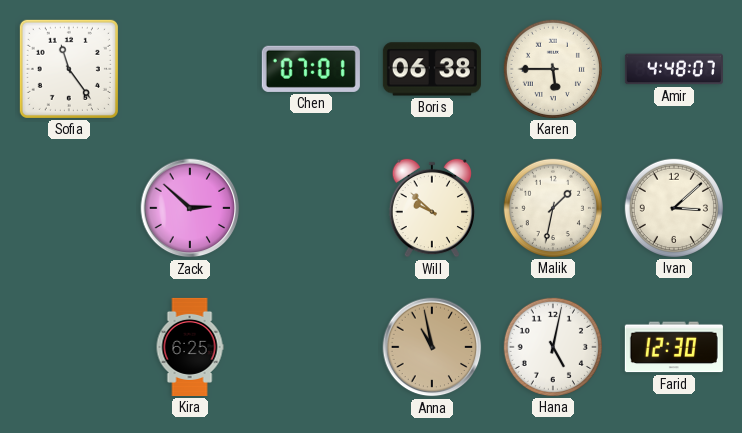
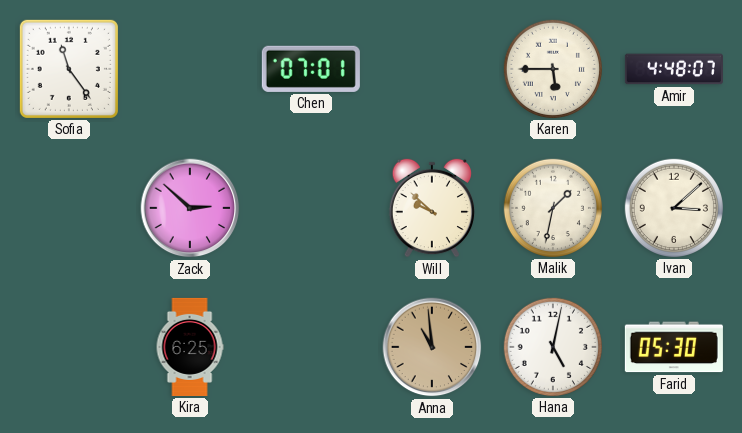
Boris: 06:38 -> none
Anna: 10:58 -> 10:59
Farid: 12:30 -> 05:30
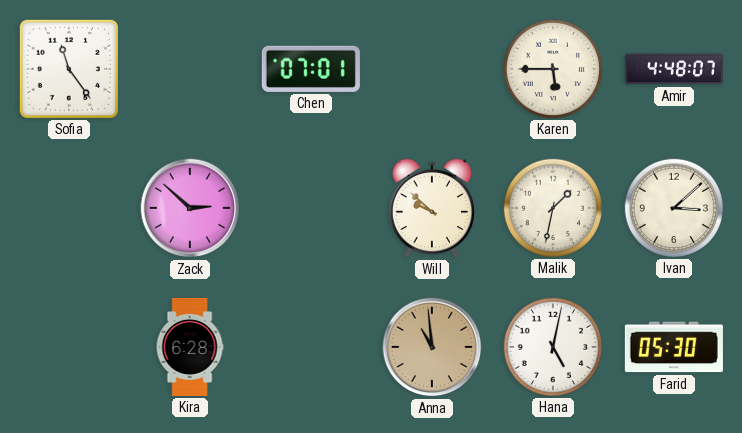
Kira: 6:25 -> 6:28
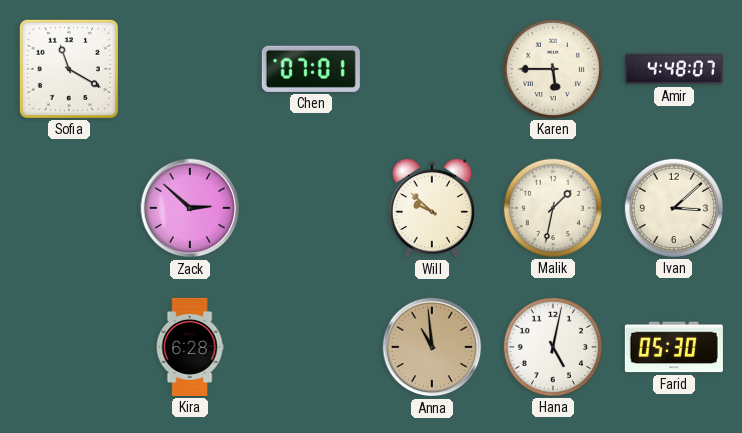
Sofia: 11:24 -> 11:20
